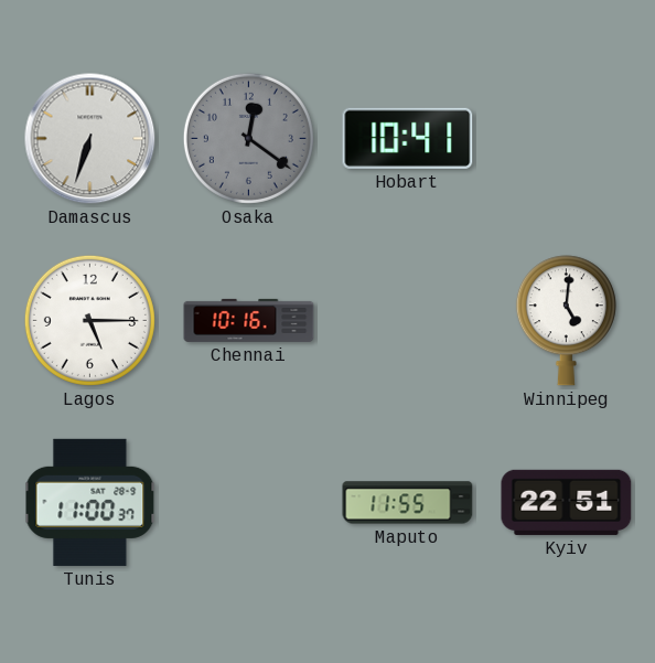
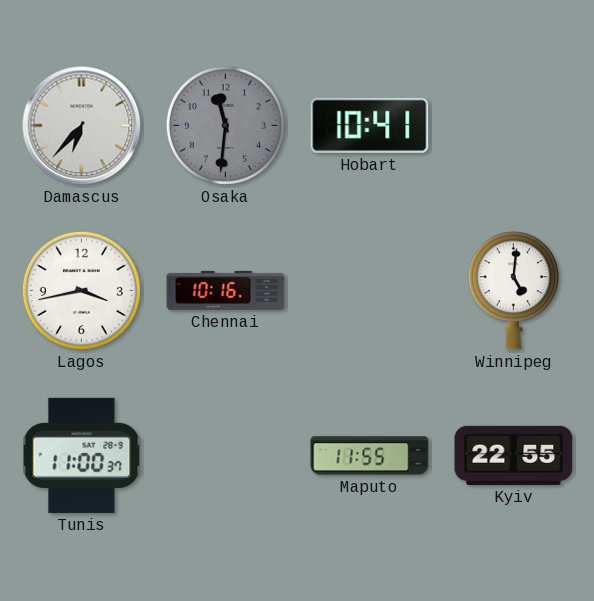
Damascus: 6:33 -> 6:37
Osaka: 12:21 -> 11:31
Lagos: 5:15 -> 3:43
Kyiv: 22:51 -> 22:55
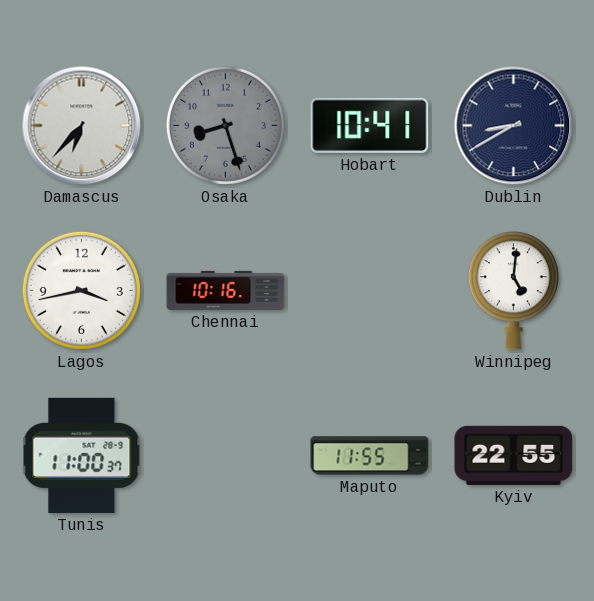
Osaka: 11:31 -> 8:27
Dublin: none -> 8:40
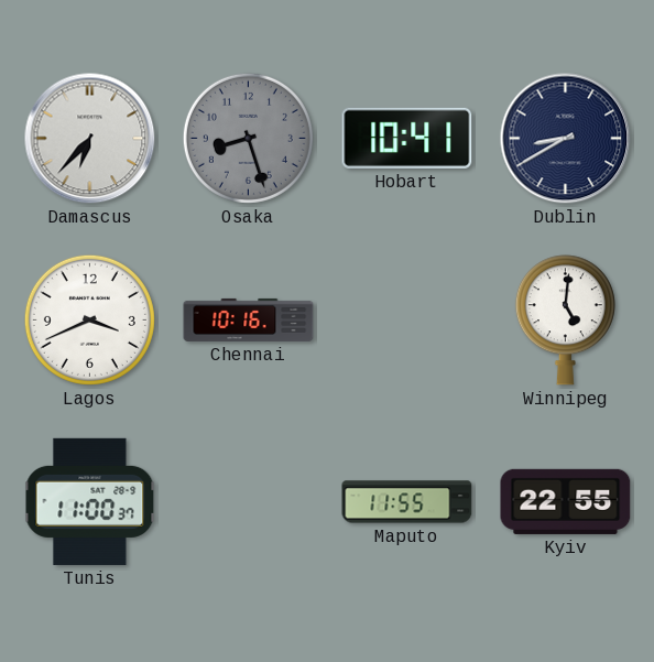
Lagos: 3:43 -> 3:41
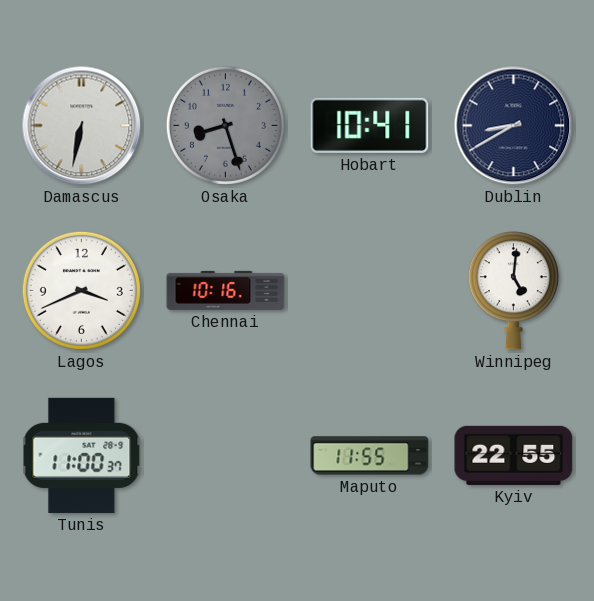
Damascus: 6:37 -> 6:32
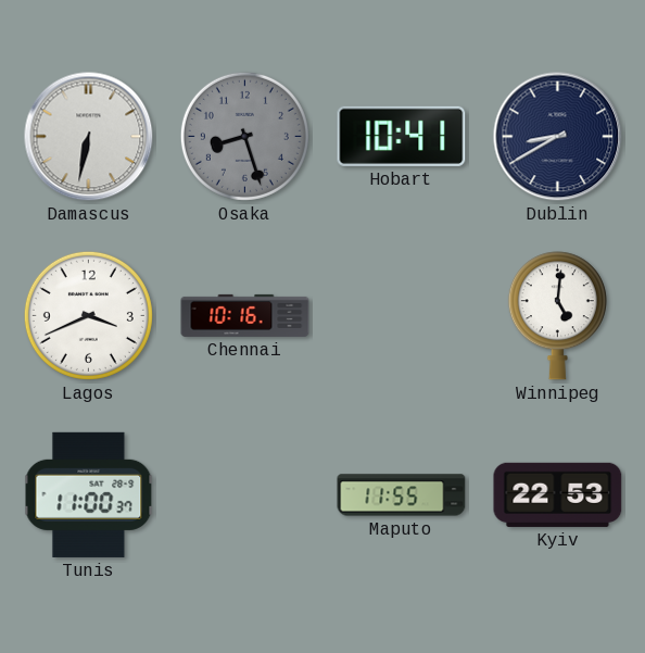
Kyiv: 22:55 -> 22:53
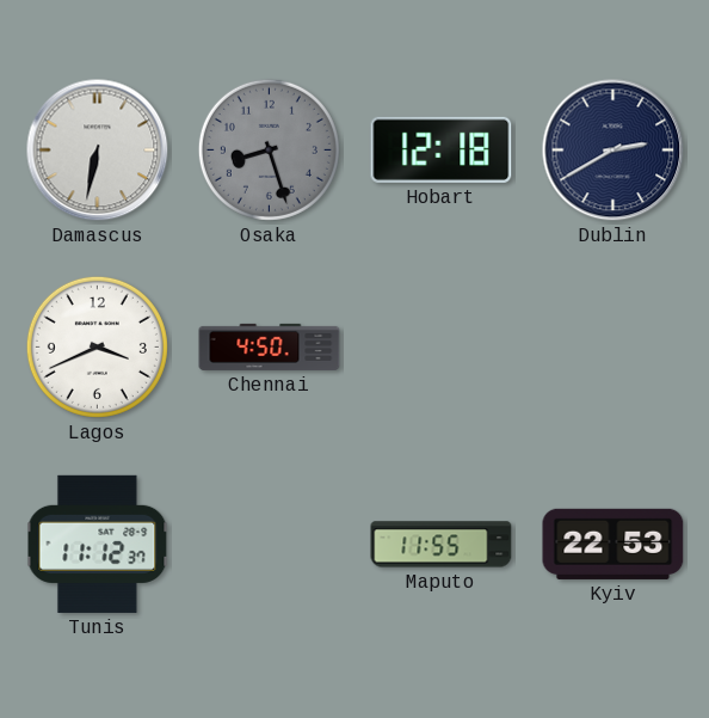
Hobart: 10:41 -> 12:18
Dublin: 8:40 -> 2:40
Chennai: 10:16 -> 4:50
Winnipeg: 5:01 -> none
Tunis: 11:00 -> 11:12
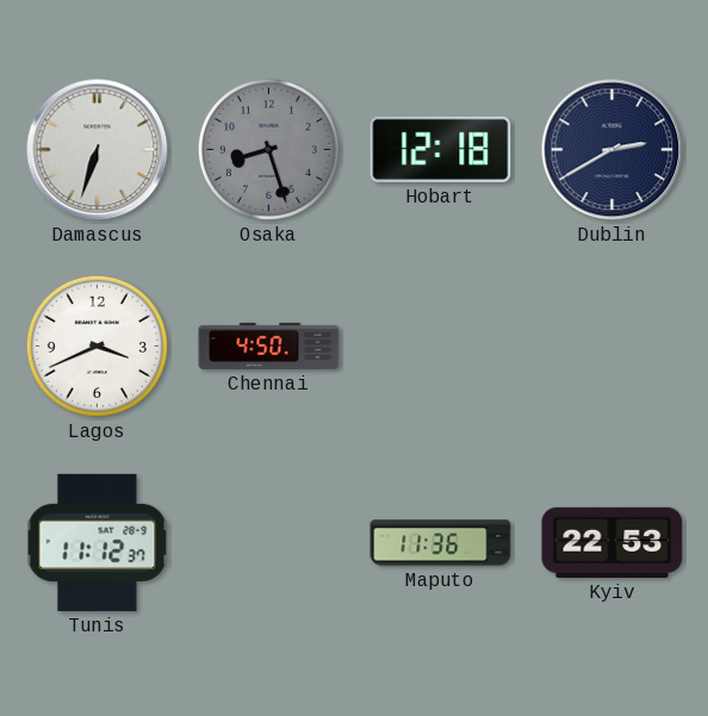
Damascus: 6:32 -> 6:33
Maputo: 11:55 -> 11:36
